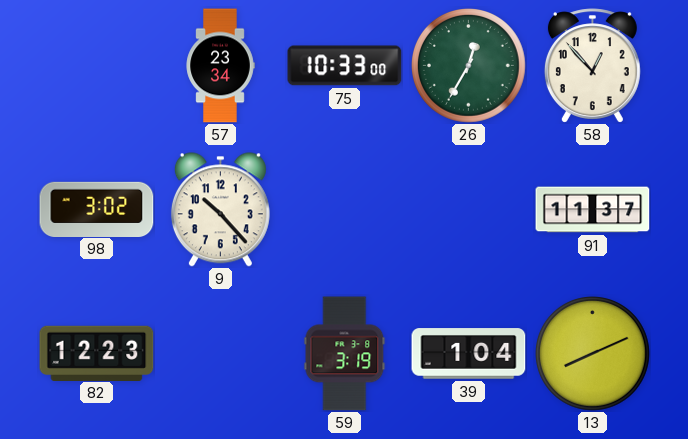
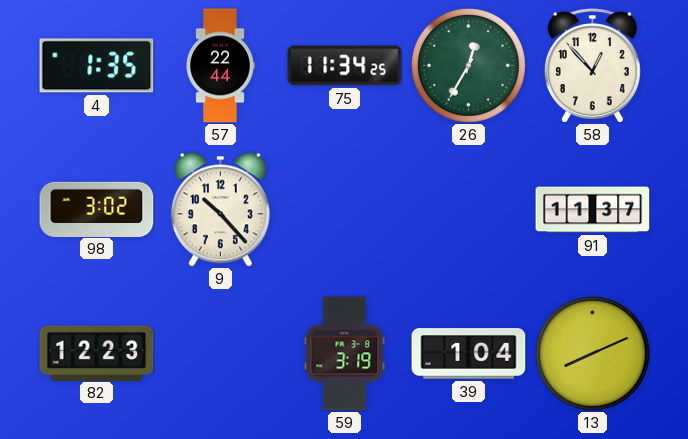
4: none -> 1:35
57: 23:34 -> 22:44
75: 10:33 -> 11:34
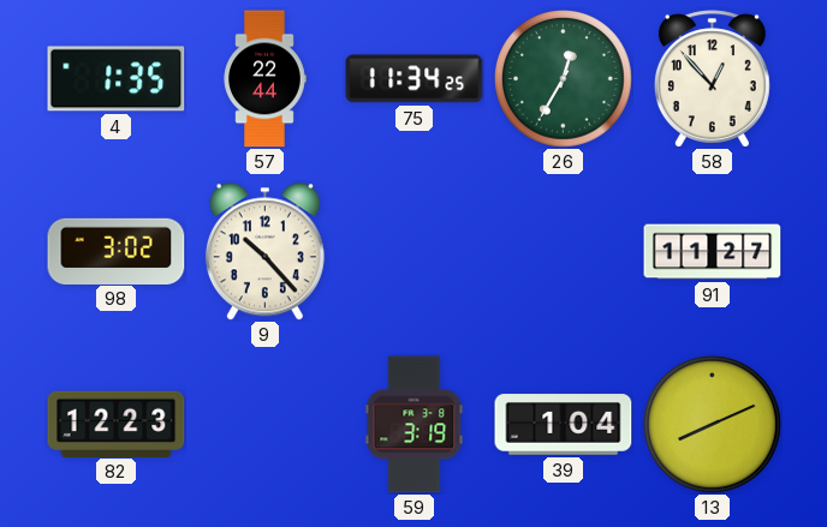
91: 11:37 -> 11:27
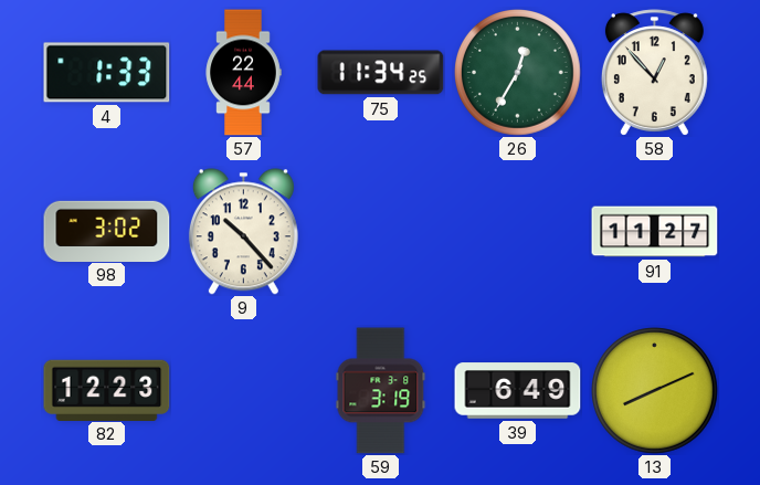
4: 1:35 -> 1:33
39: 1:04 -> 6:49
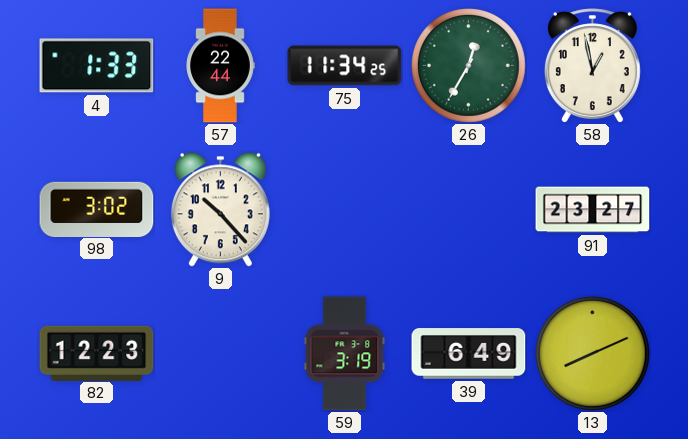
58: 12:53 -> 12:58
91: 11:27 -> 23:27
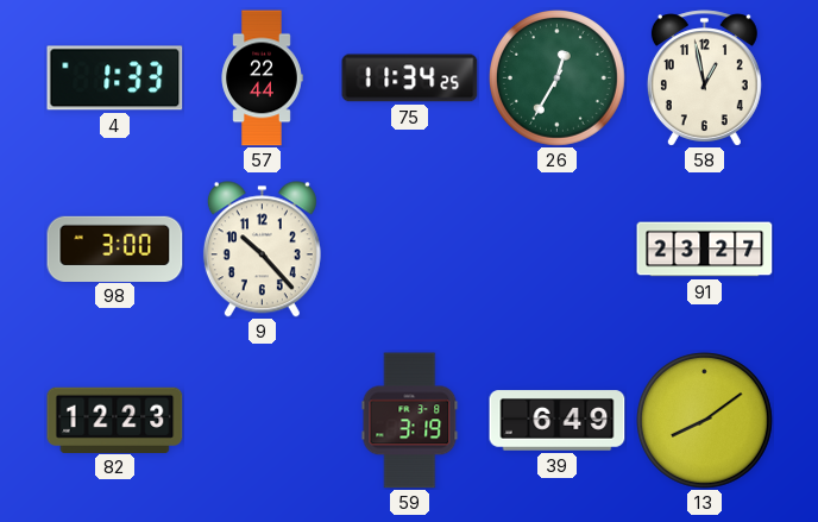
98: 3:02 -> 3:00
13: 8:11 -> 8:09
